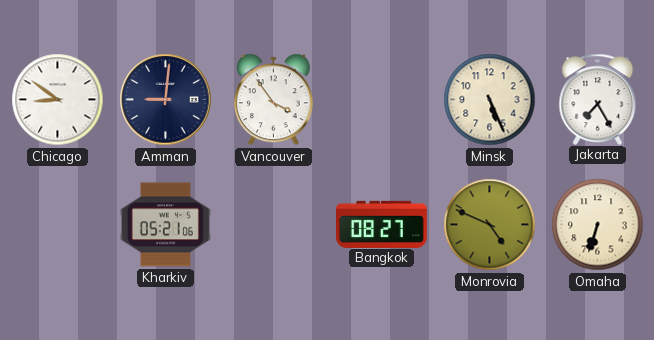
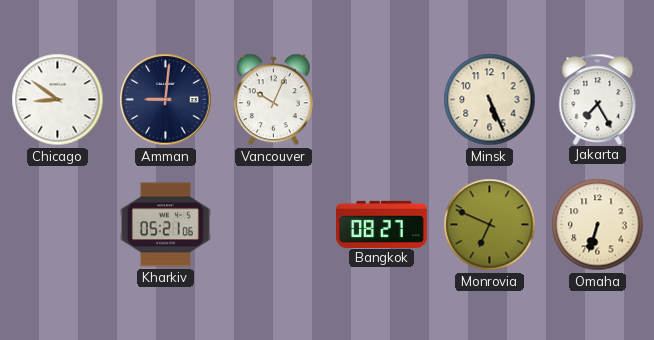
Vancouver: 3:54 -> 10:04
Monrovia: 4:49 -> 6:49
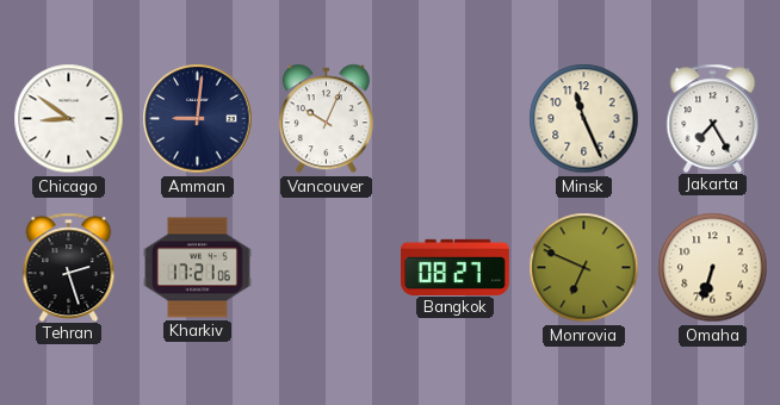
Minsk: 5:26 -> 11:26
Tehran: none -> 2:27
Kharkiv: 05:21 -> 17:21
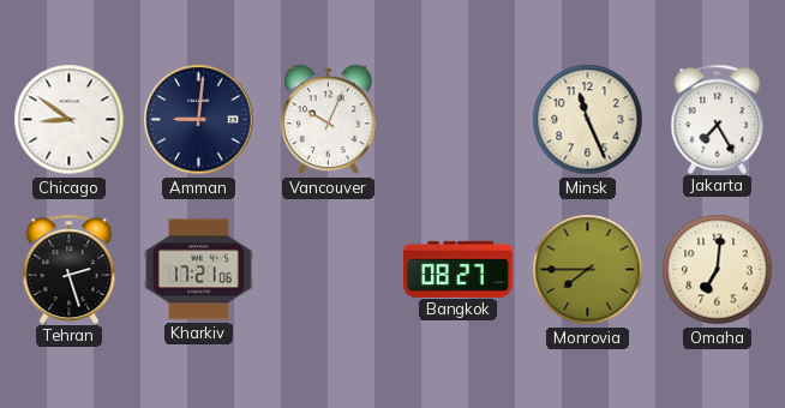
Monrovia: 6:49 -> 7:45
Omaha: 6:33 -> 7:01
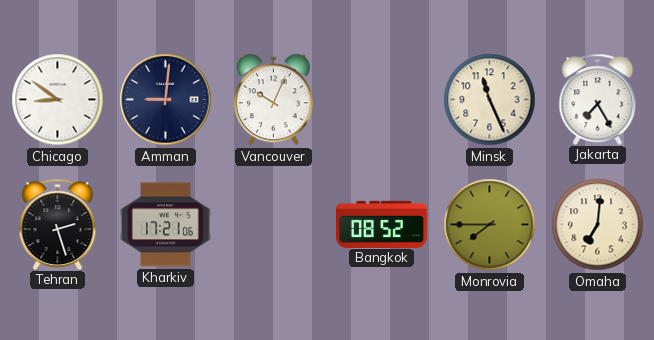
Bangkok: 08:27 -> 08:52
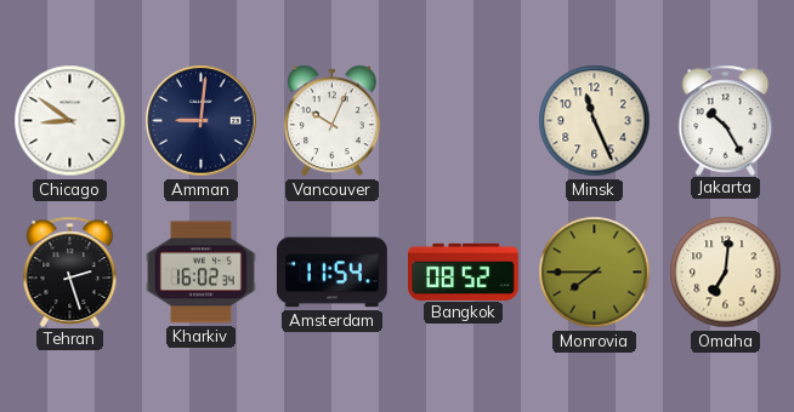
Jakarta: 7:25 -> 10:25
Kharkiv: 17:21 -> 16:02
Amsterdam: none -> 11:54
